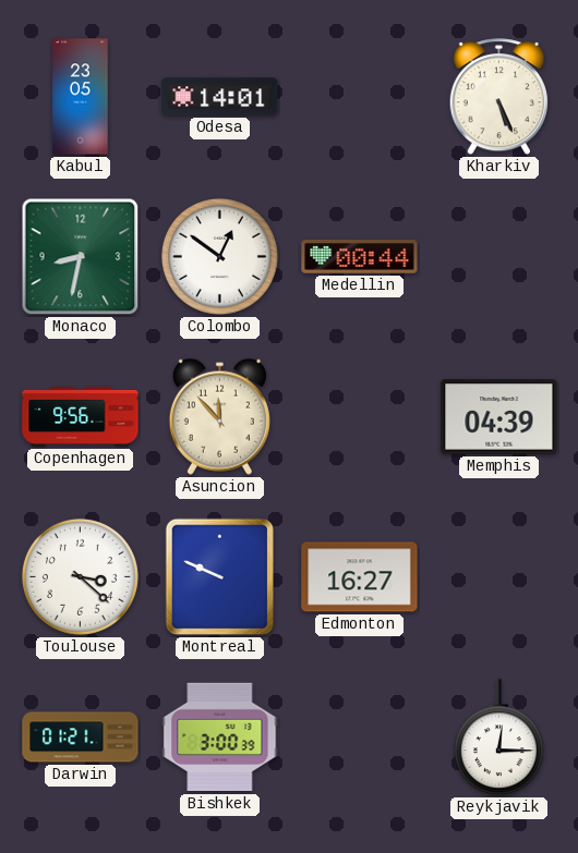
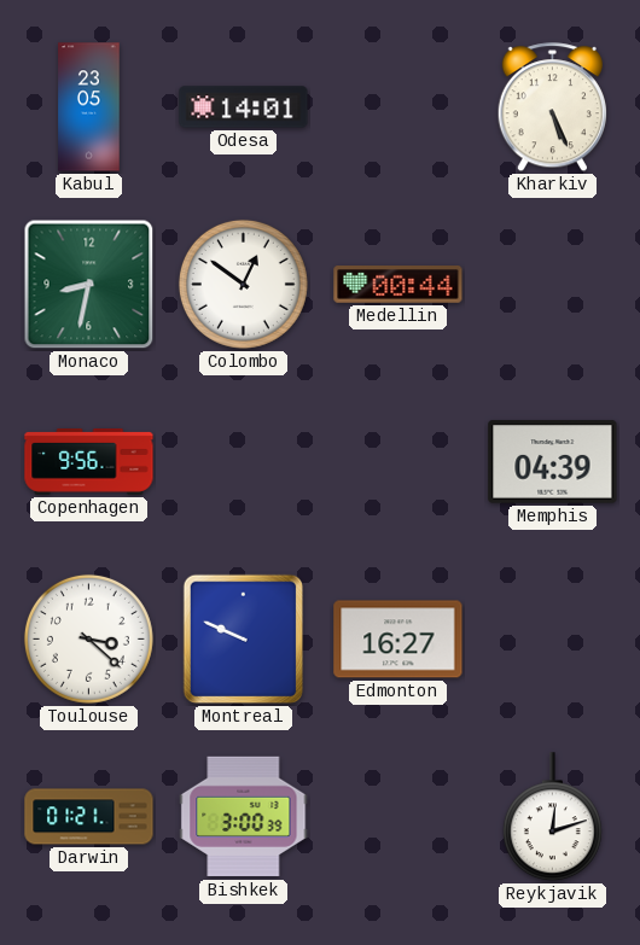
Asuncion: 11:53 -> none
Reykjavik: 12:15 -> 12:12
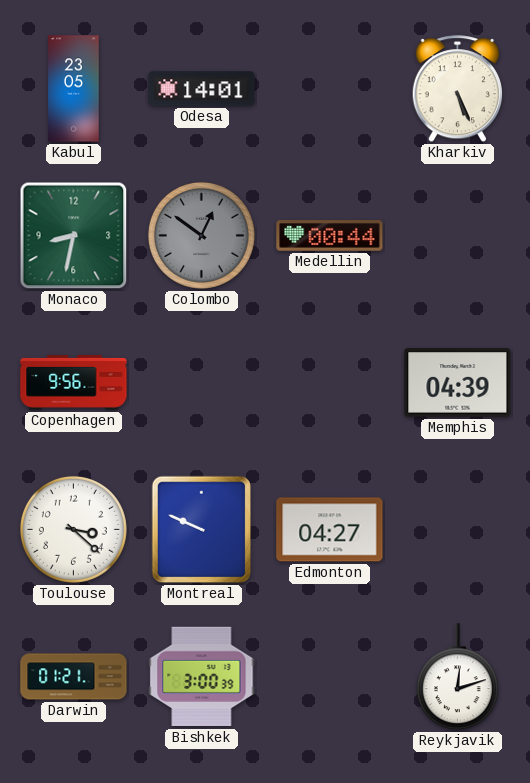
Colombo dial: white -> grey
Edmonton: 16:27 -> 04:27
